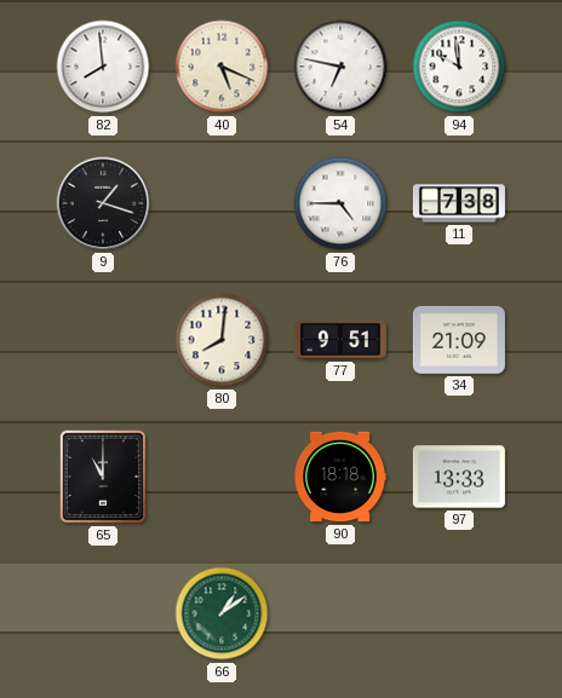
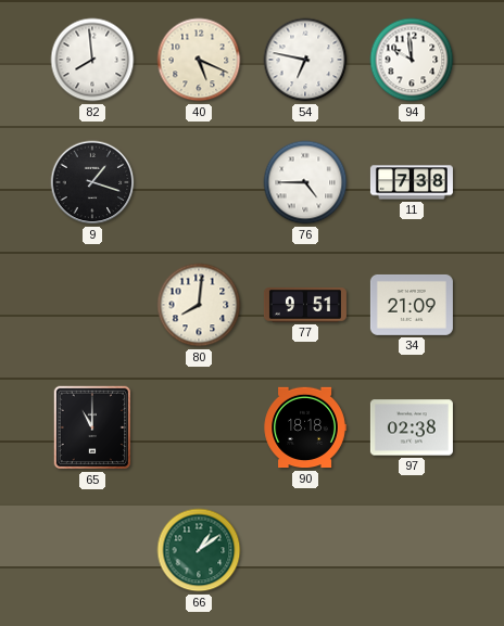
97: 13:33 -> 02:38
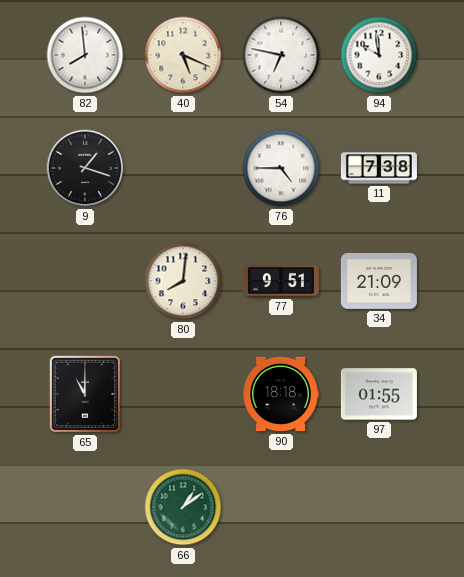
97: 02:38 -> 01:55
